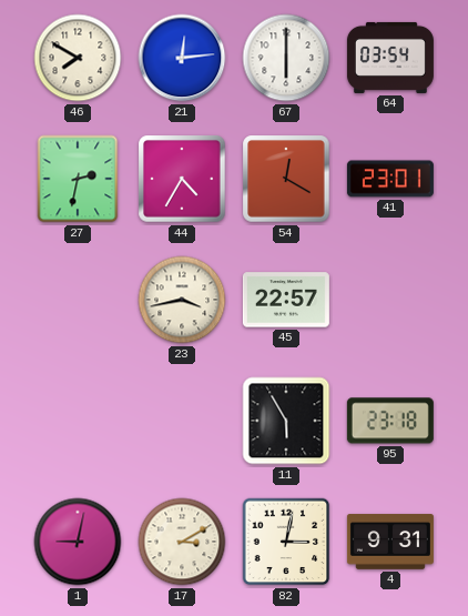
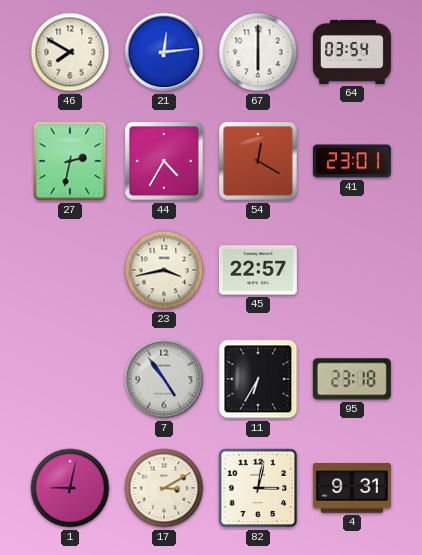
7: none -> 4:54
11: 5:55 -> 6:35
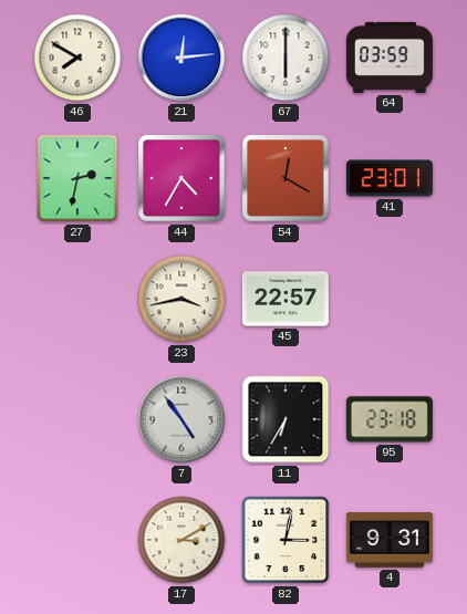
64: 03:54 -> 03:59
1: 9:02 -> none
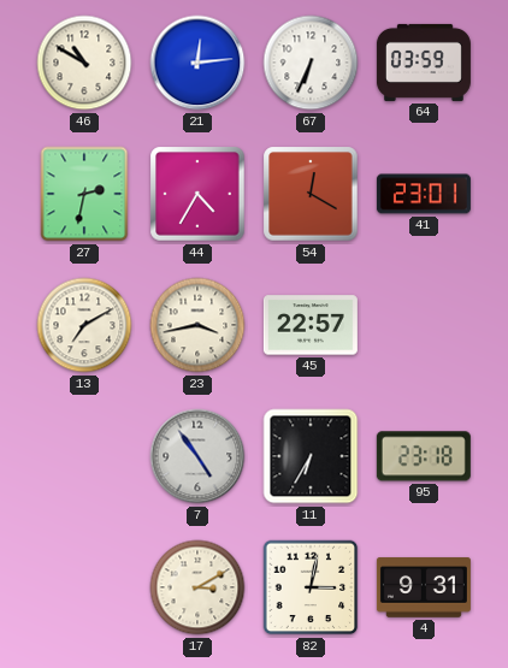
46: 7:50 -> 10:50
67: 6:00 -> 6:34
13: none -> 7:10
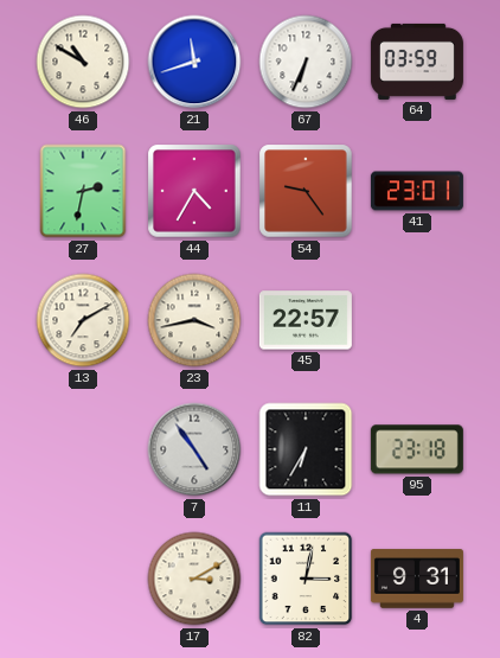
21: 12:14 -> 11:42
54: 12:20 -> 9:24
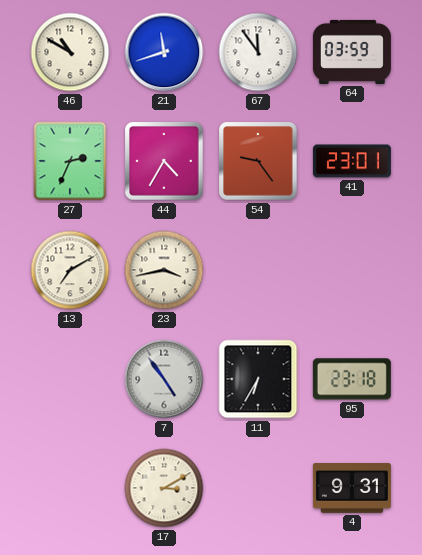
67: 6:34 -> 11:54
27: 2:32 -> 2:34
45: 22:57 -> none
82: 3:02 -> none
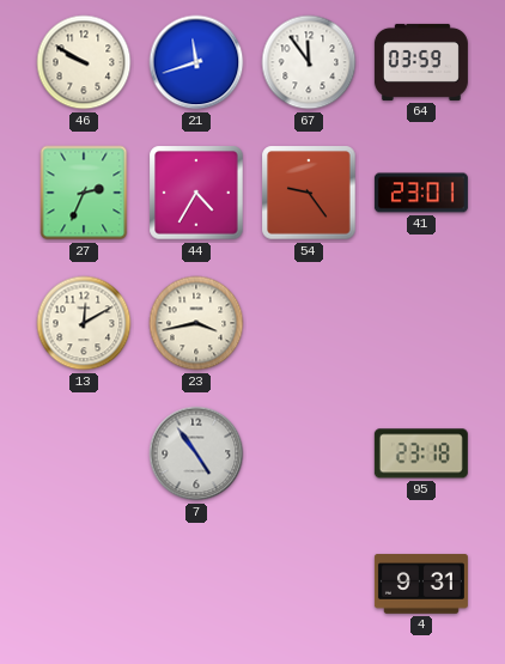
46: 10:50 -> 9:50
13: 7:10 -> 12:10
11: 6:35 -> none
17: 3:10 -> none
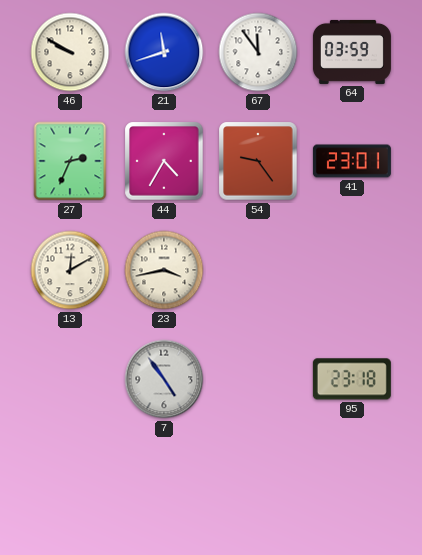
4: 9:31 -> none
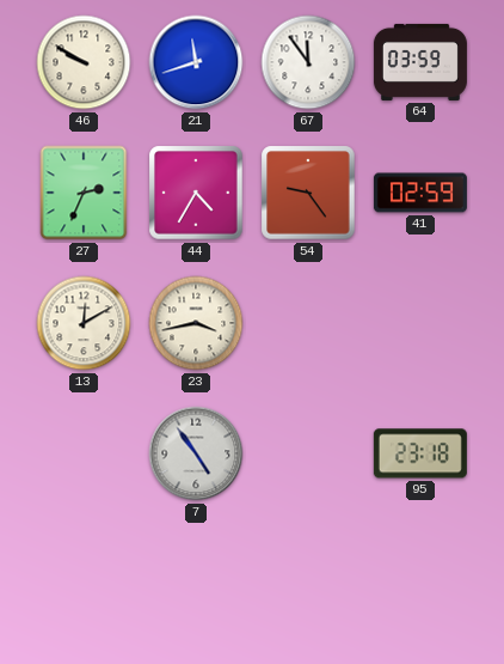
41: 23:01 -> 02:59
